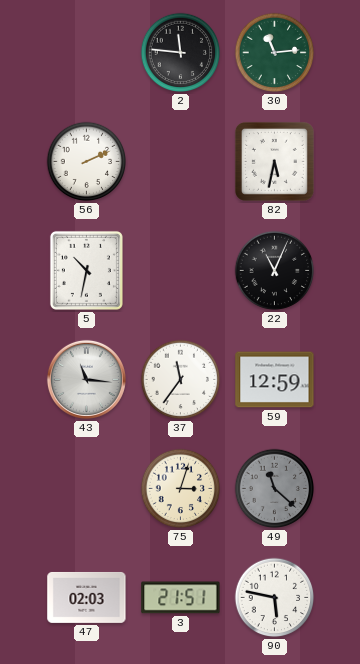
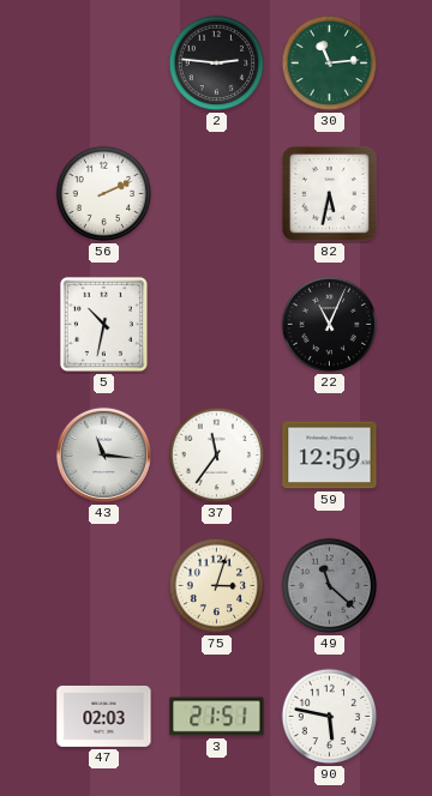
2: 11:46 -> 2:46
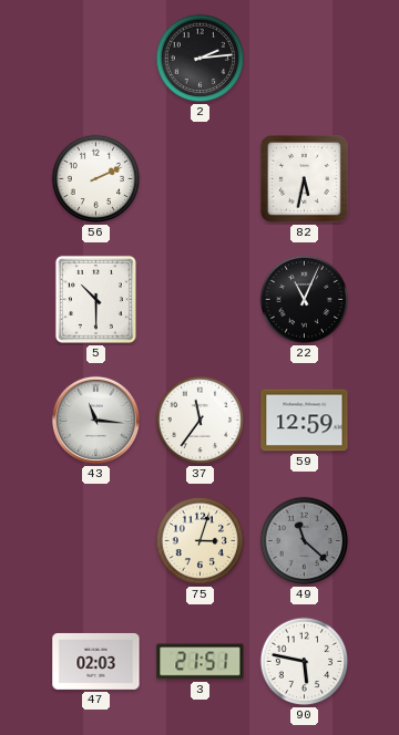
2: 2:46 -> 2:14
30: 11:14 -> none
5: 10:32 -> 10:30
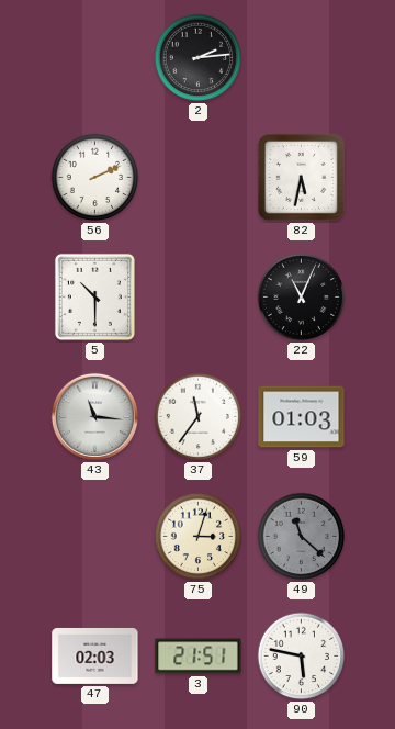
59: 12:59 -> 01:03
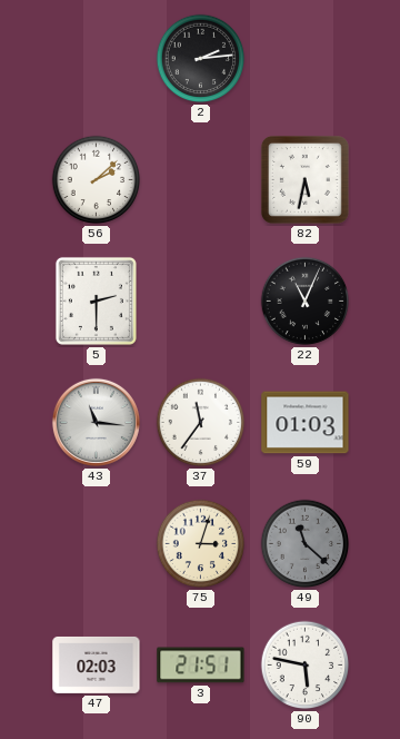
56: 2:11 -> 2:08
5: 10:30 -> 2:30
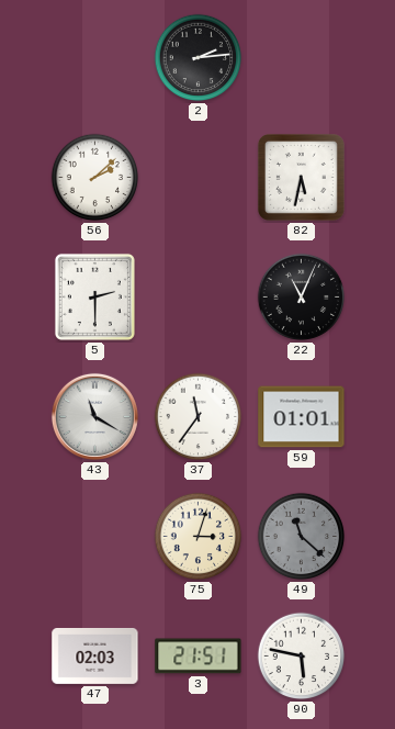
43: 11:16 -> 11:20
59: 01:03 -> 01:01
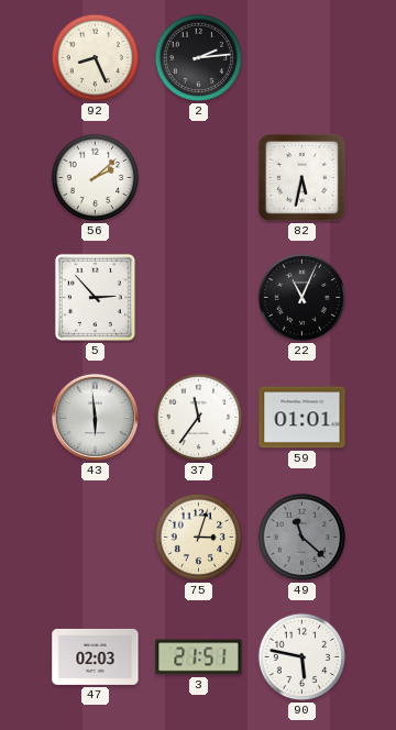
92: none -> 8:26
5: 2:30 -> 2:53
43: 11:20 -> 5:59
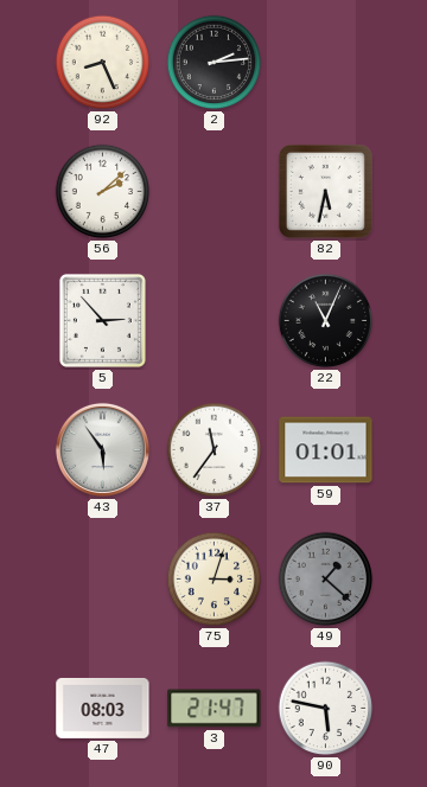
43: 5:59 -> 5:54
49: 11:22 -> 1:22
47: 02:03 -> 08:03
3: 21:51 -> 21:47
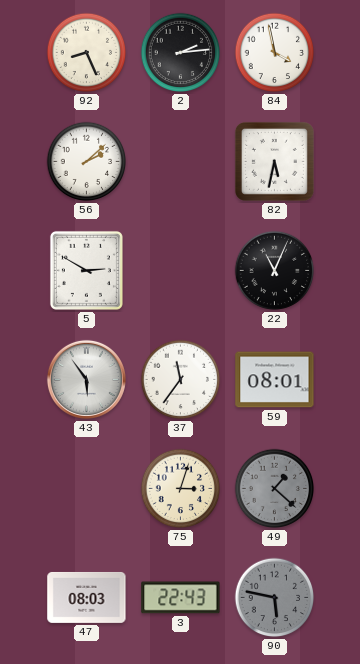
84: none -> 3:58
5: 2:53 -> 2:50
59: 01:01 -> 08:01
3: 21:47 -> 22:43
90 dial: white -> grey
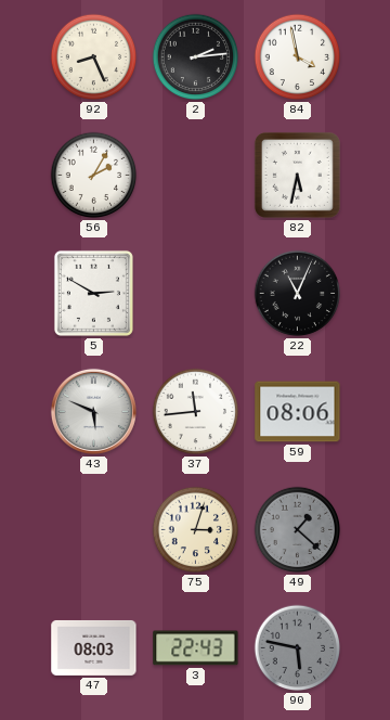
56: 2:08 -> 2:05
43: 5:54 -> 5:49
37: 11:36 -> 11:44
59: 08:01 -> 08:06
